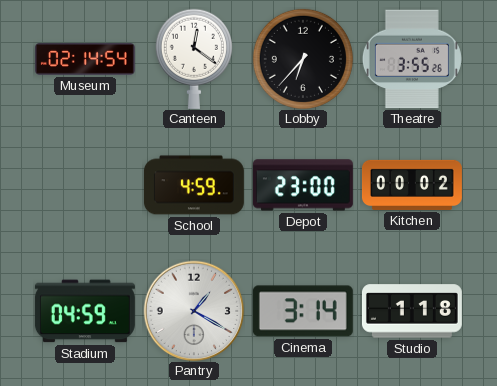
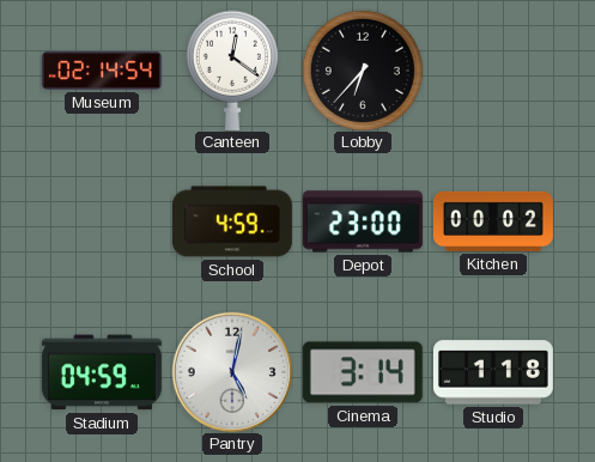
Theatre: 3:55 -> none
Pantry: 1:20 -> 5:02
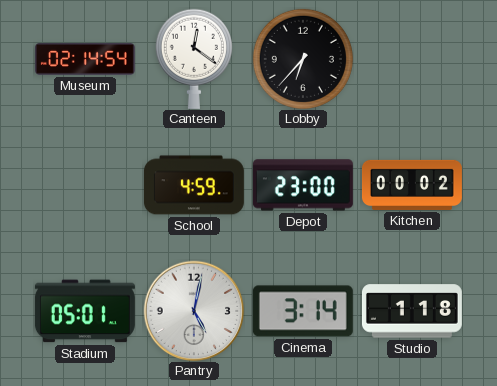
Stadium: 04:59 -> 05:01
